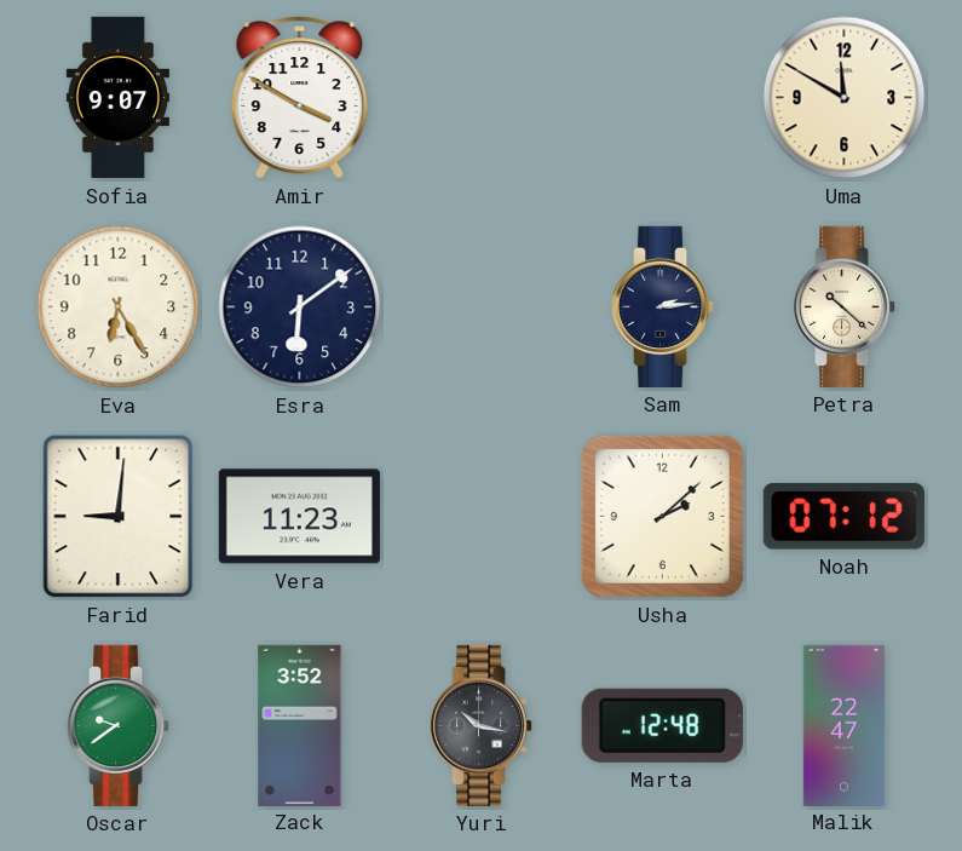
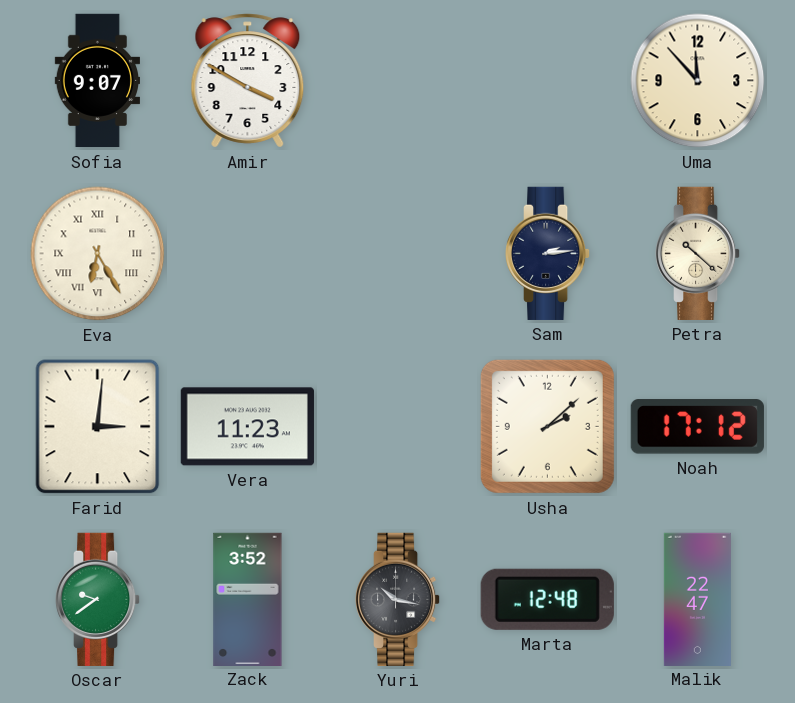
Uma: 11:50 -> 11:53
Eva numerals: Arabic -> Roman
Esra: 6:09 -> none
Farid: 9:01 -> 3:01
Noah: 07:12 -> 17:12
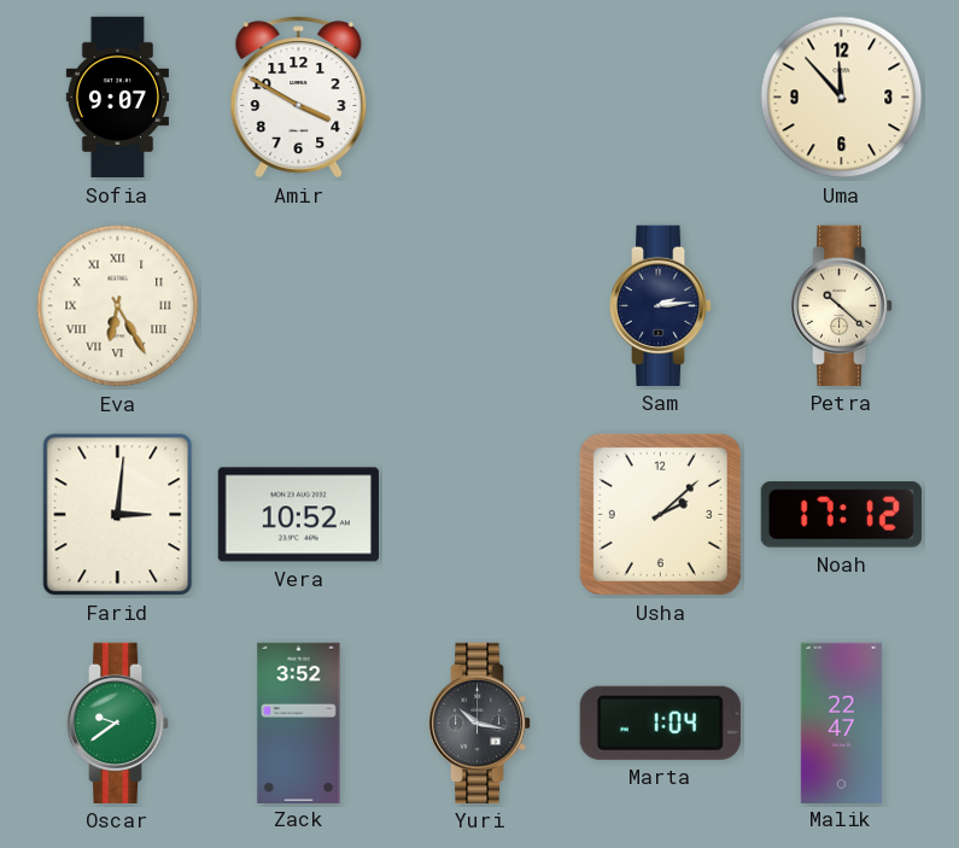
Vera: 11:23 -> 10:52
Marta: 12:48 -> 1:04
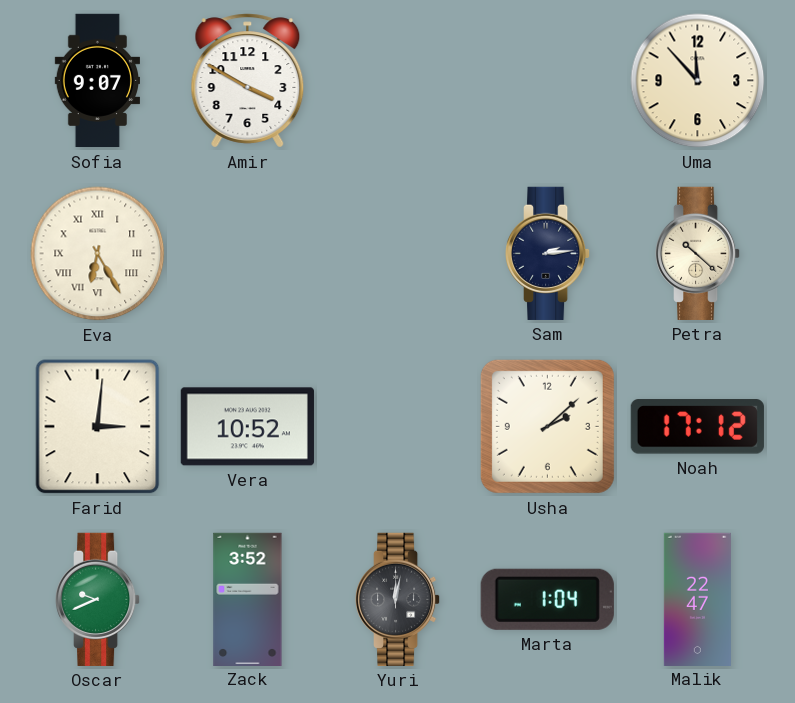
Oscar: 9:39 -> 9:41
Yuri: 10:17 -> 12:02
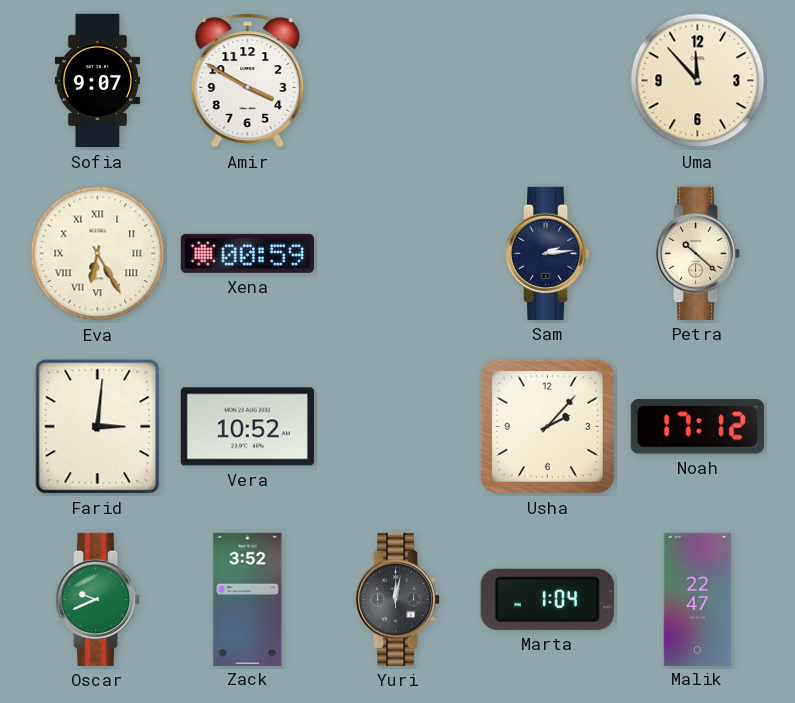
Xena: none -> 00:59
Usha: 2:08 -> 2:07
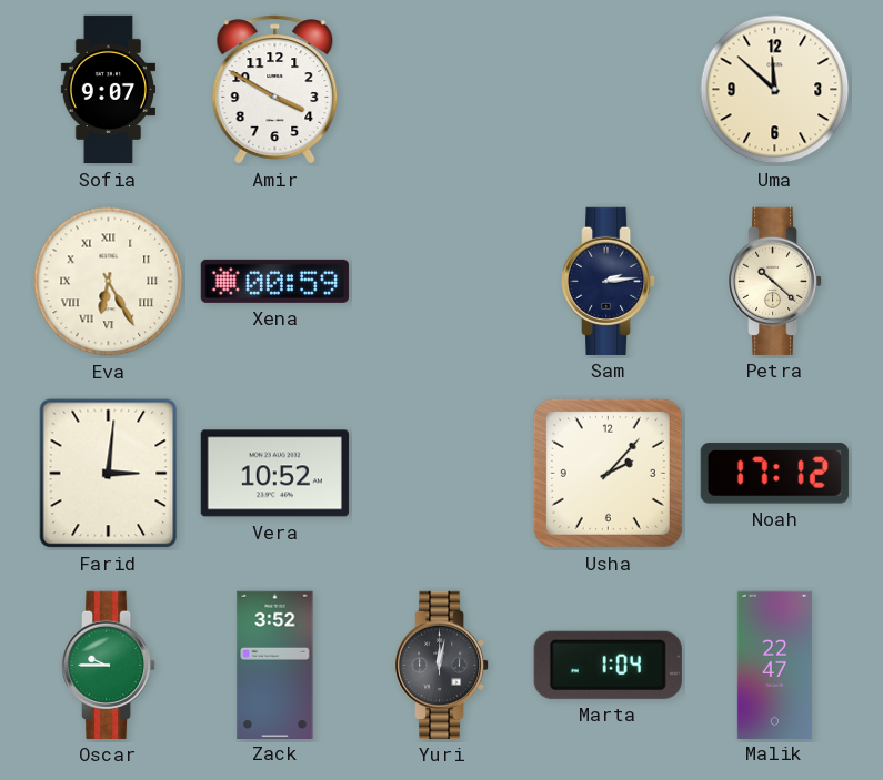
Uma: 11:53 -> 11:52
Oscar: 9:41 -> 9:45
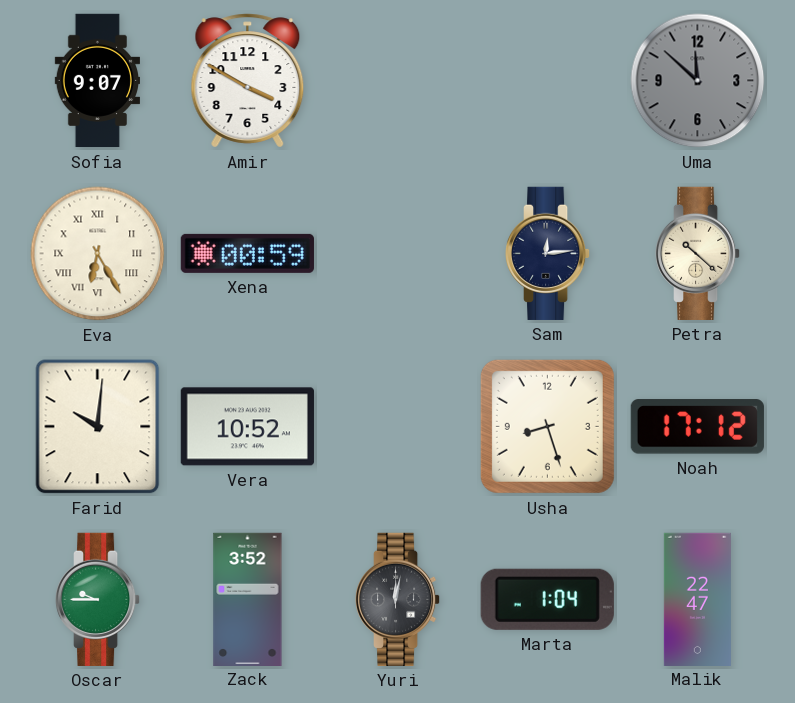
Uma dial: cream -> grey
Sam: 2:14 -> 12:14
Farid: 3:01 -> 10:01
Usha: 2:07 -> 8:27
